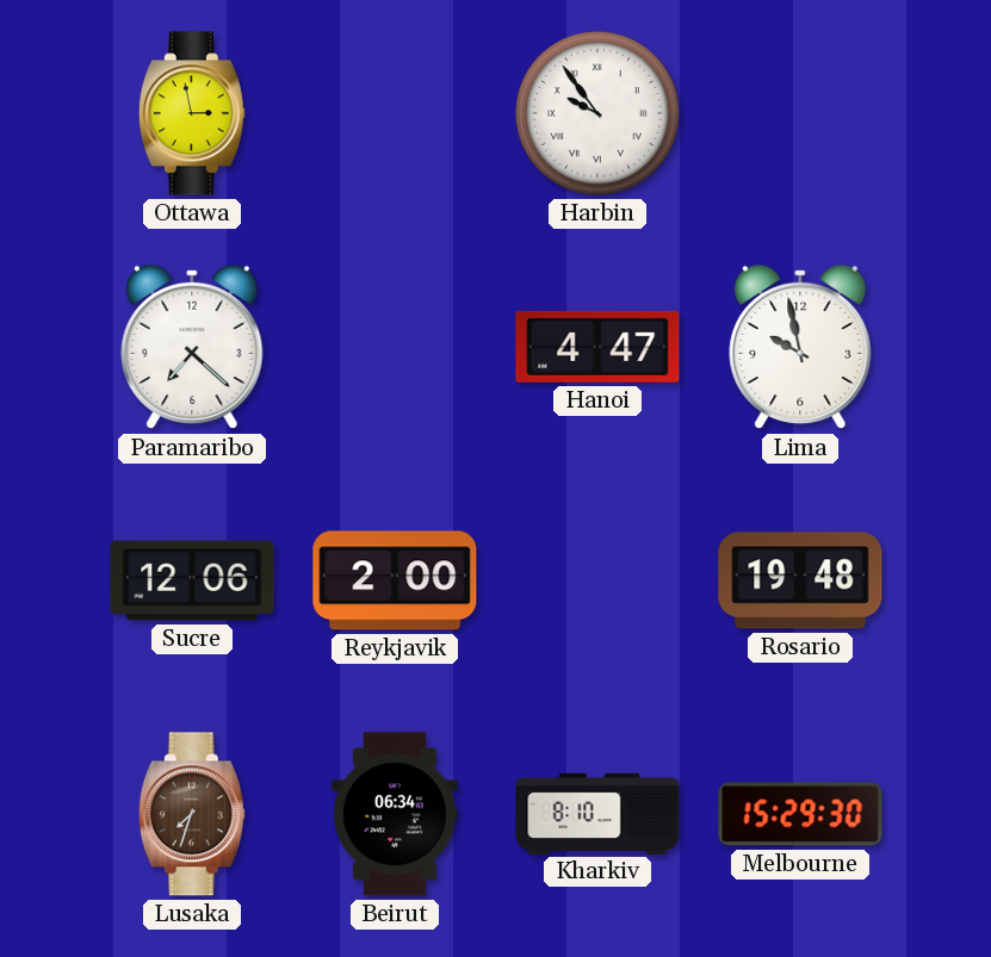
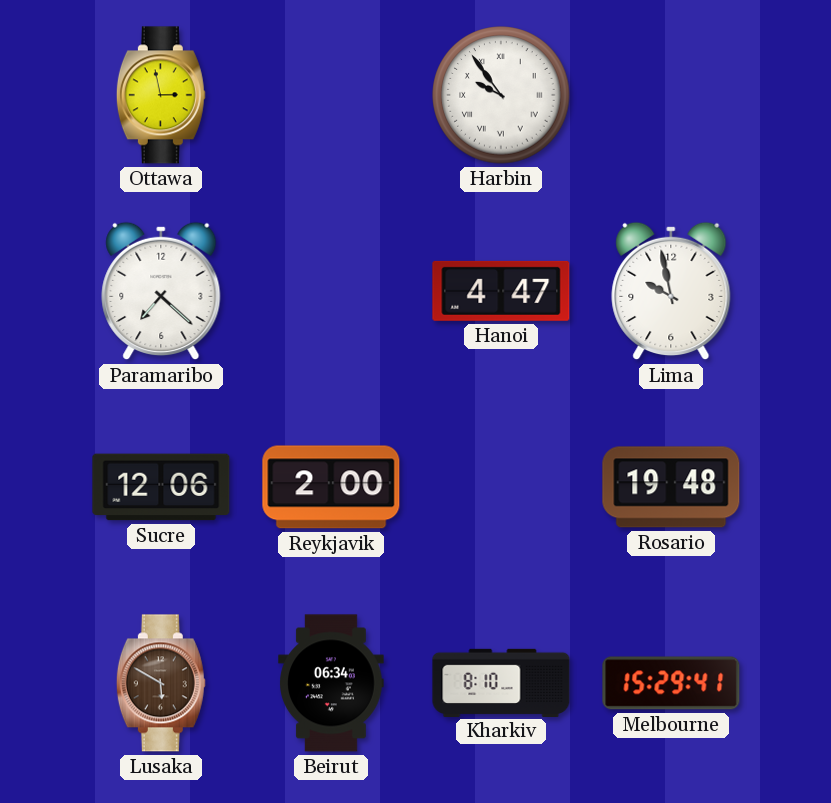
Lusaka: 7:33 -> 5:50
Melbourne: 15:29:30 -> 15:29:41
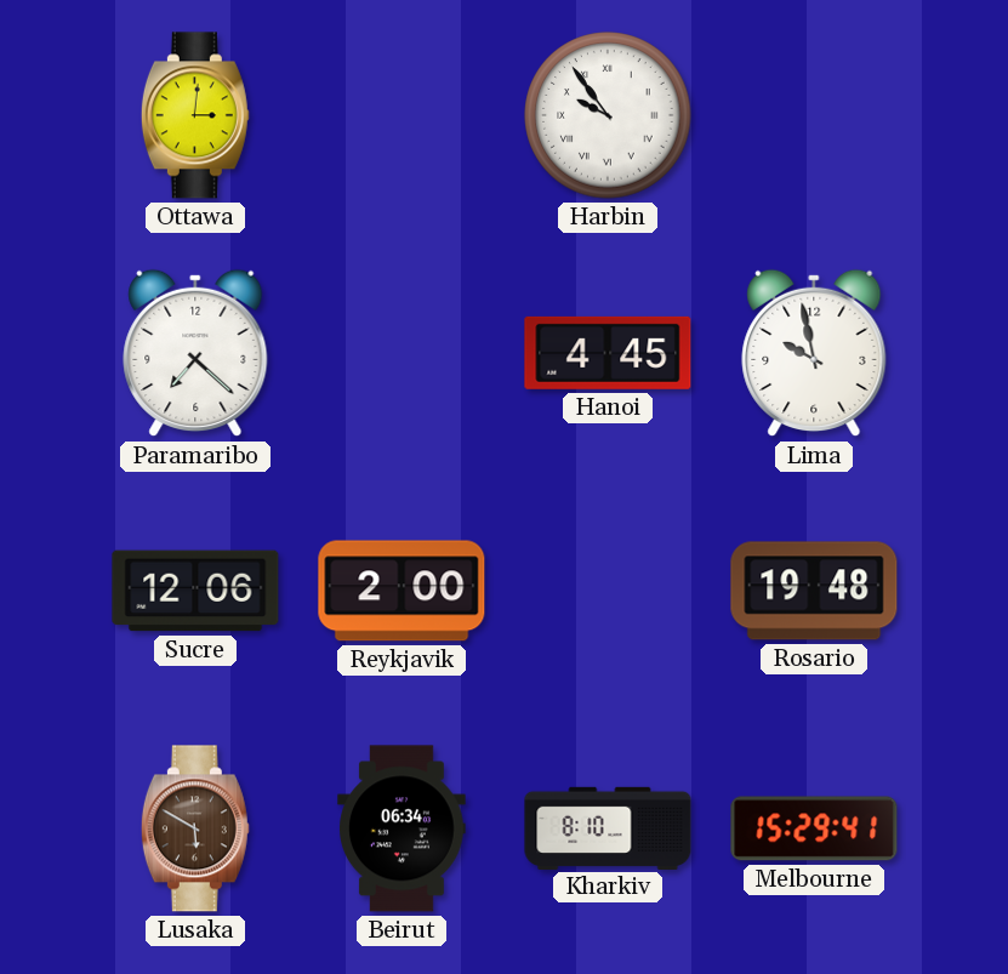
Ottawa: 2:58 -> 3:01
Hanoi: 4:47 -> 4:45
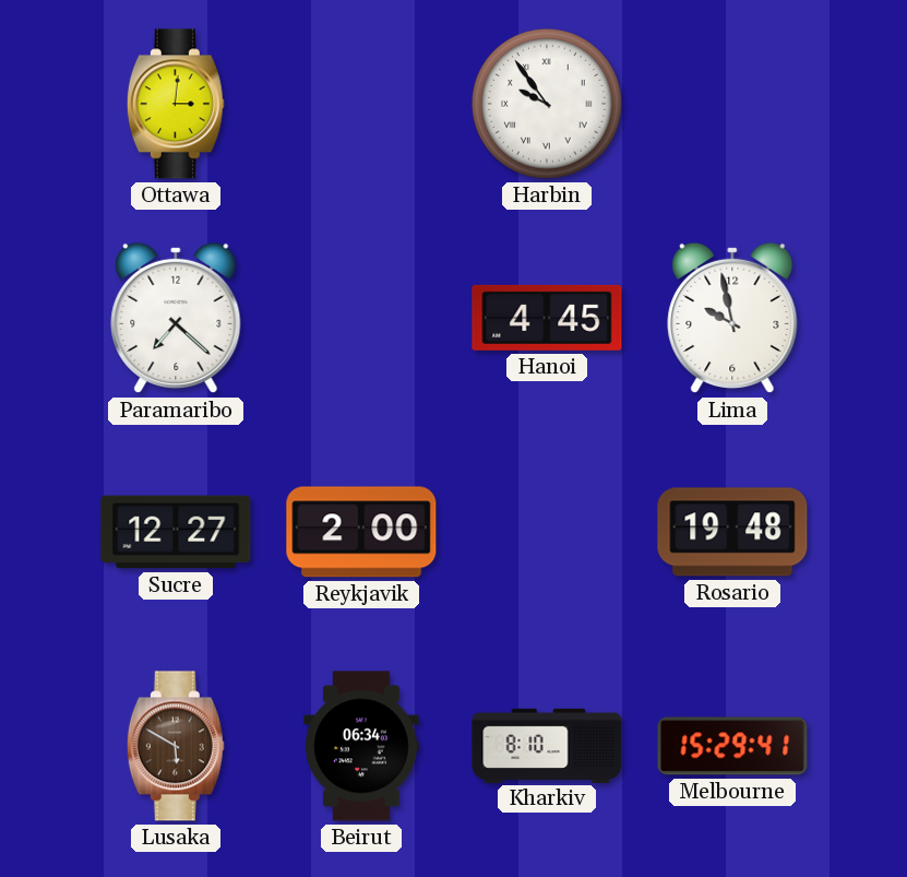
Sucre: 12:06 -> 12:27
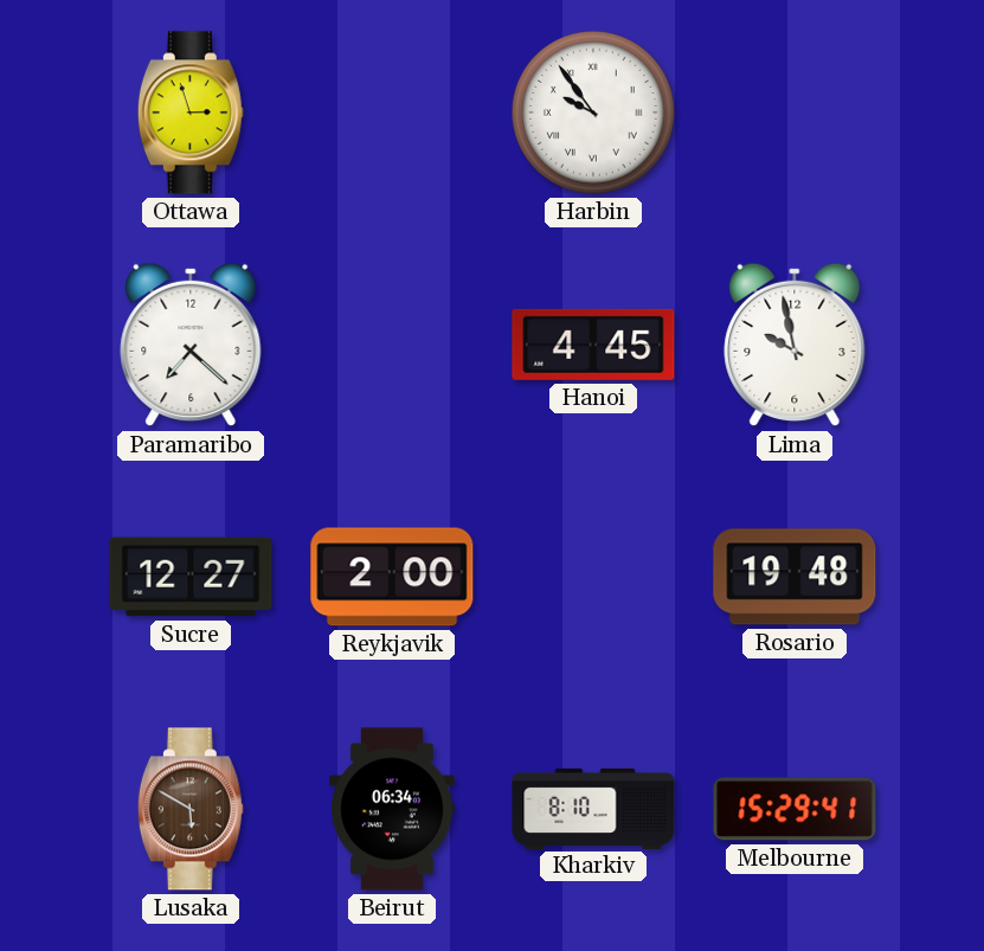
Ottawa: 3:01 -> 2:57
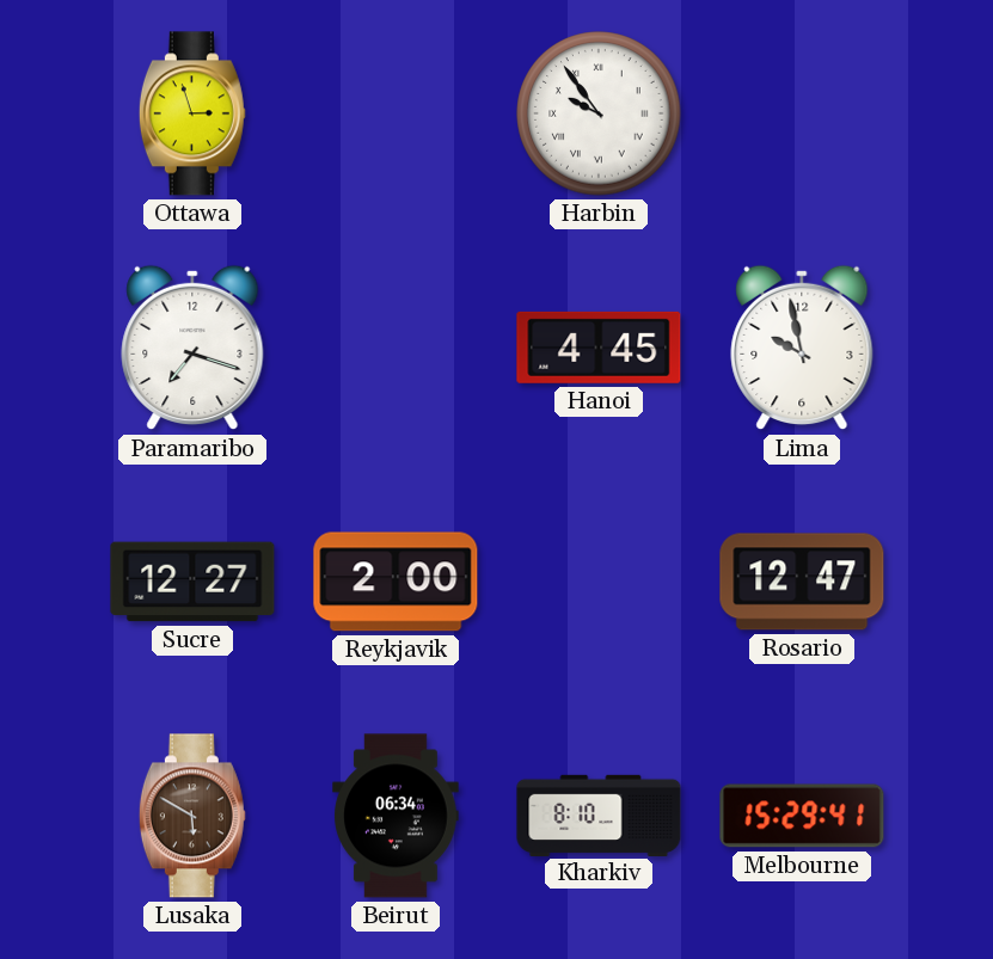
Paramaribo: 7:22 -> 7:18
Rosario: 19:48 -> 12:47
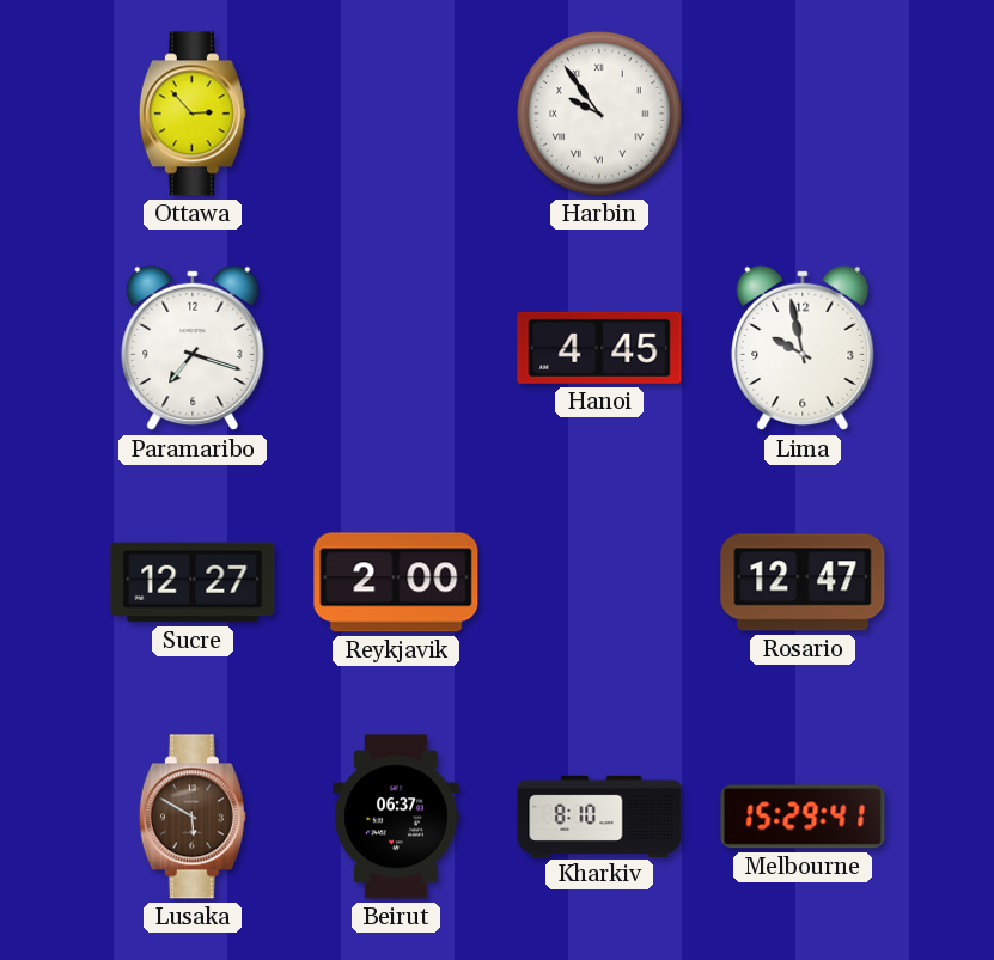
Ottawa: 2:57 -> 2:53
Beirut: 06:34 -> 06:37
